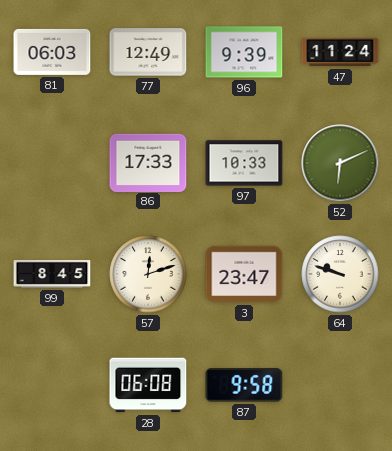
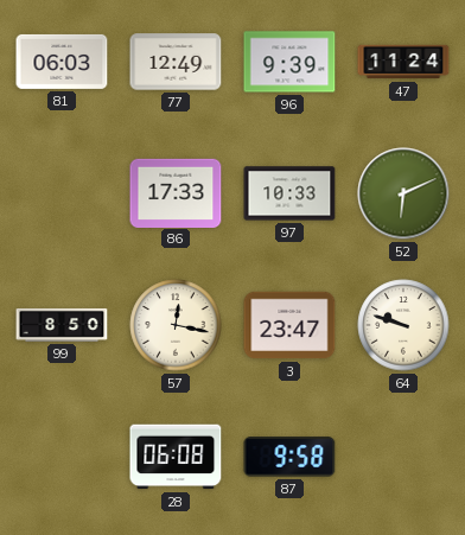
99: 8:45 -> 8:50
57: 12:12 -> 12:17
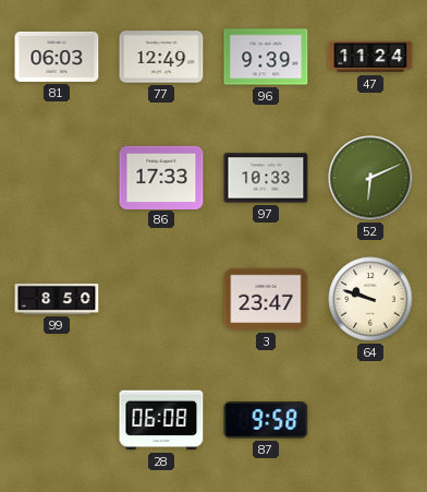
57: 12:17 -> none
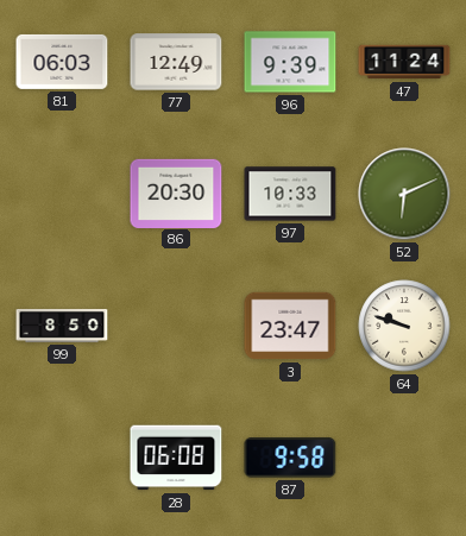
86: 17:33 -> 20:30
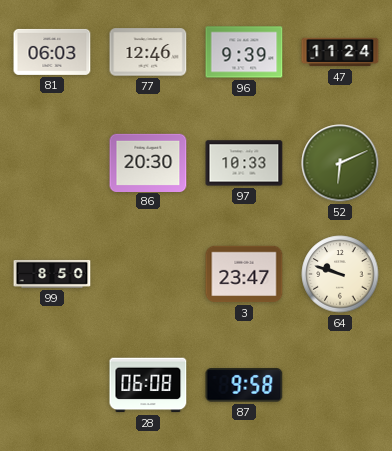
77: 12:49 -> 12:46
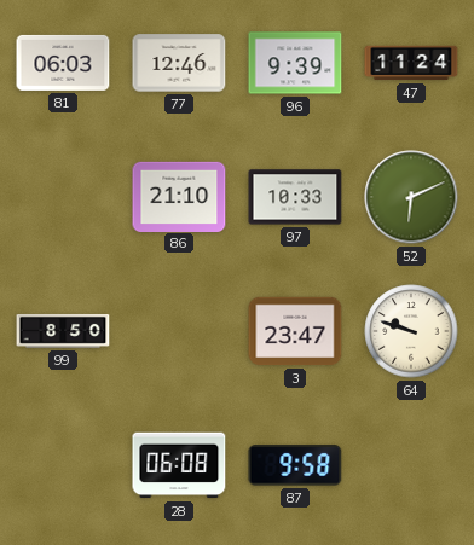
86: 20:30 -> 21:10
